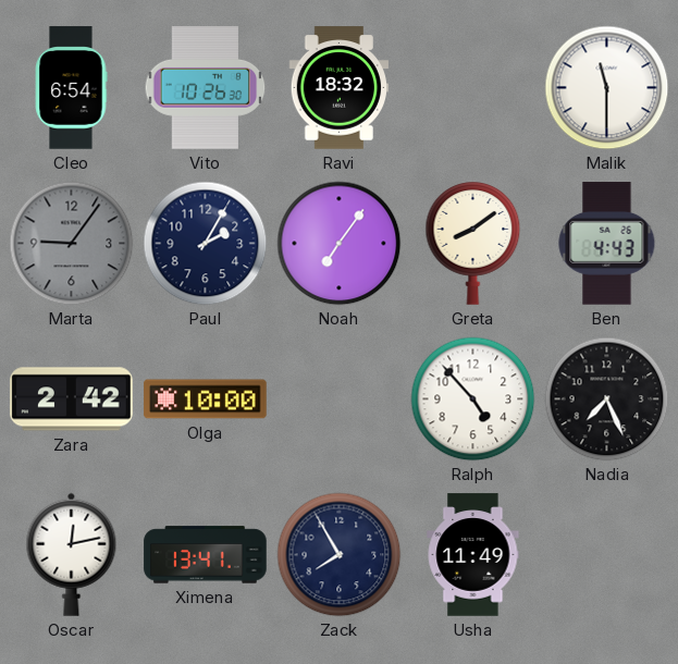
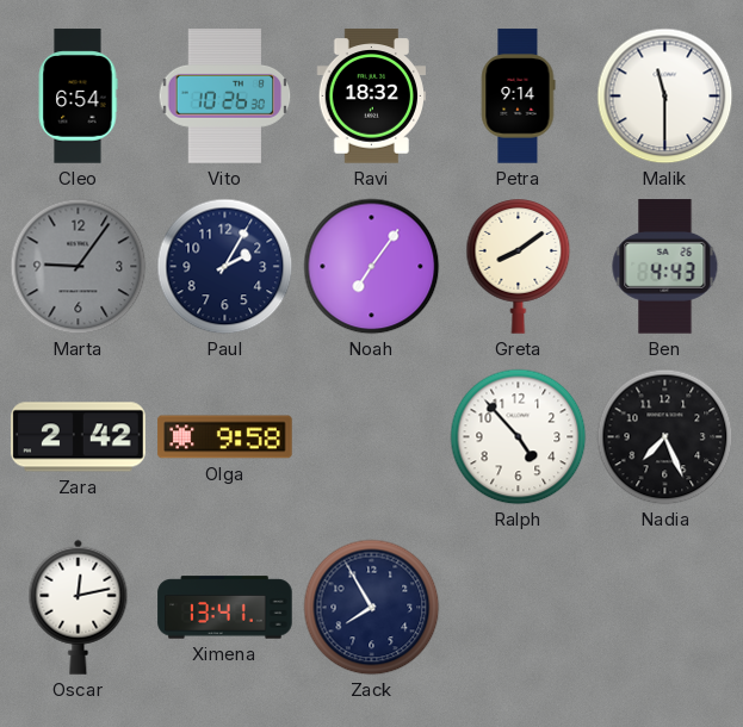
Petra: none -> 9:14
Olga: 10:00 -> 9:58
Usha: 11:49 -> none
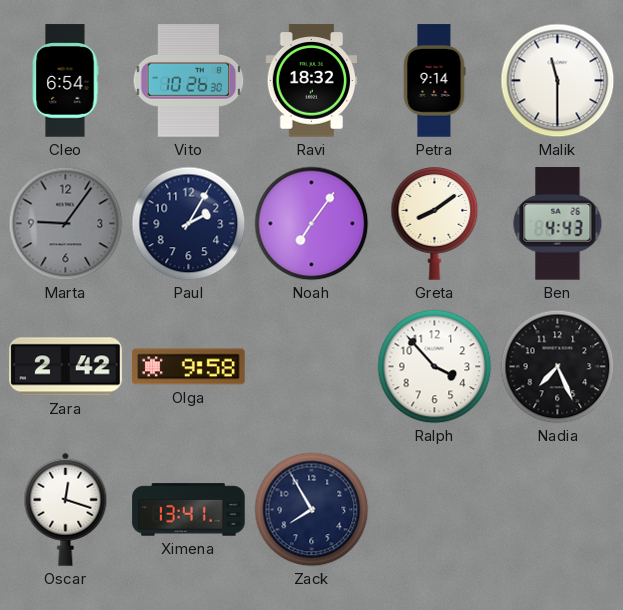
Ralph: 4:53 -> 3:53
Oscar: 12:13 -> 12:18
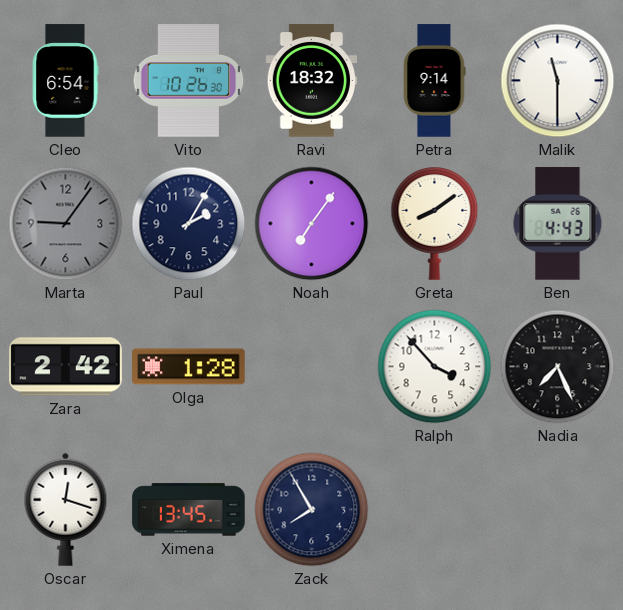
Olga: 9:58 -> 1:28
Ximena: 13:41 -> 13:45
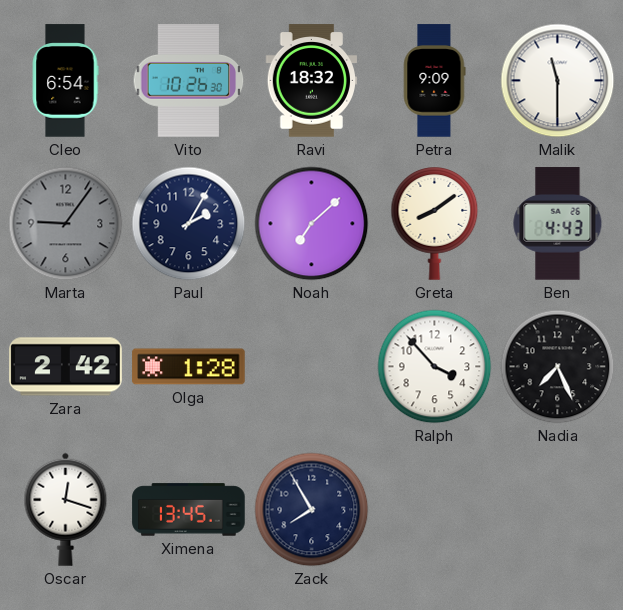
Petra: 9:14 -> 9:09
Noah: 7:06 -> 7:08
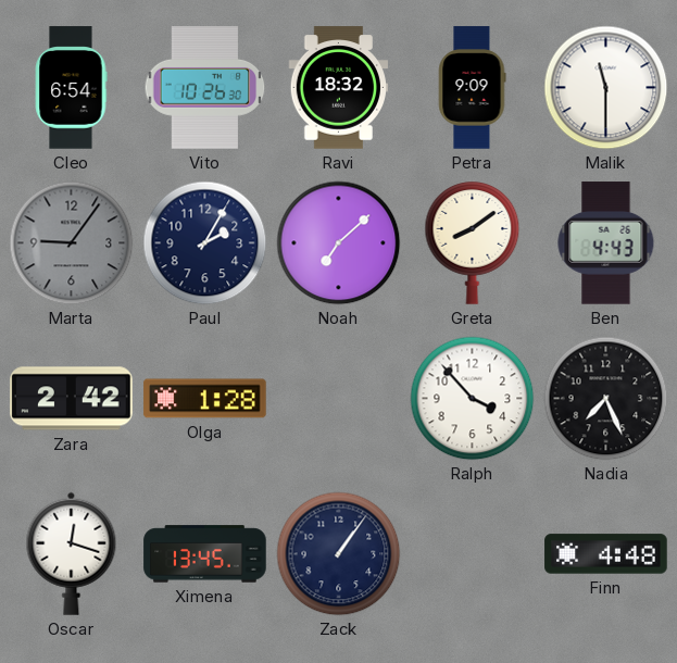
Zack: 7:55 -> 1:06
Finn: none -> 4:48
